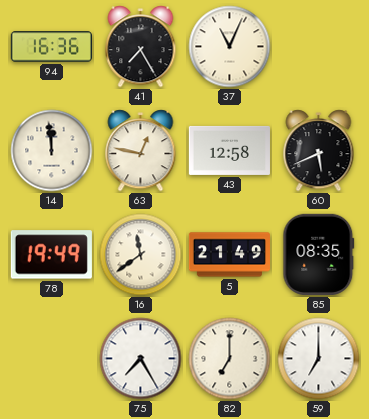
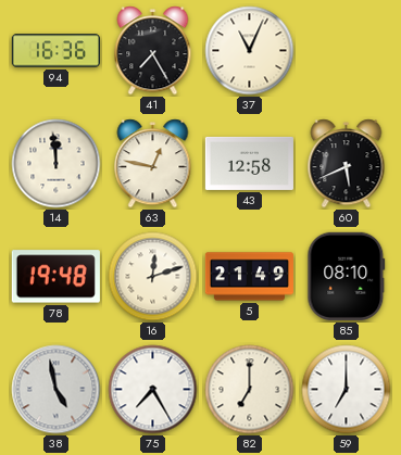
78: 19:49 -> 19:48
16: 11:39 -> 12:12
85: 08:35 -> 08:10
38: none -> 4:58
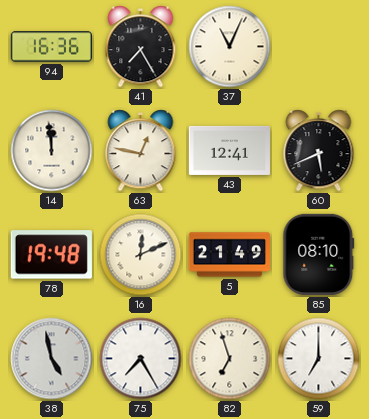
43: 12:58 -> 12:41
16: 12:12 -> 12:11
82: 7:00 -> 6:57
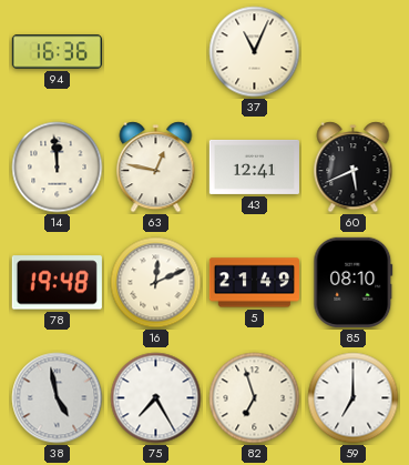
41: 7:25 -> none
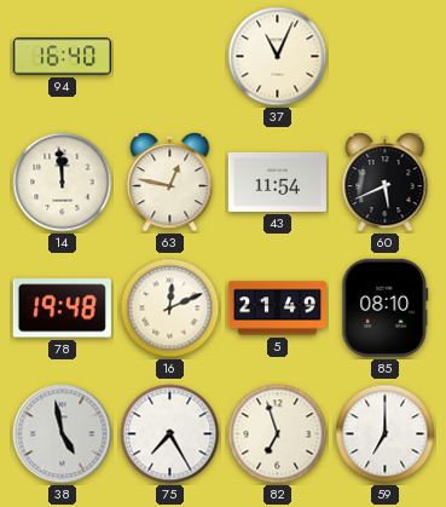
94: 16:36 -> 16:40
43: 12:41 -> 11:54
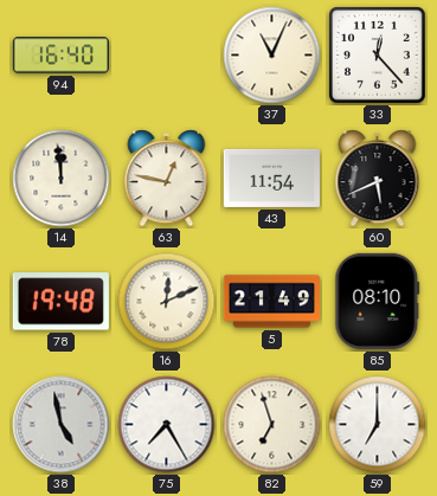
33: none -> 12:23
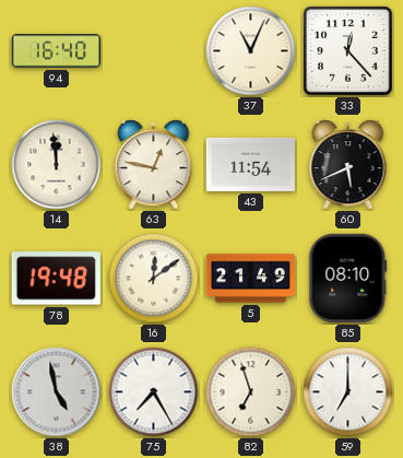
16: 12:11 -> 12:09
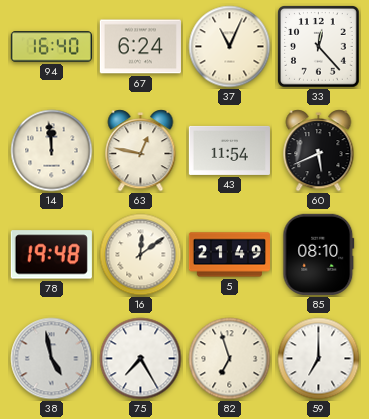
67: none -> 6:24
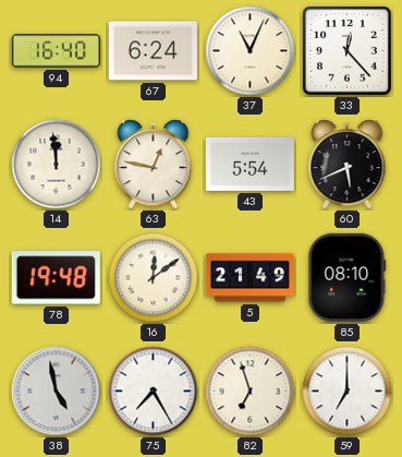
43: 11:54 -> 5:54
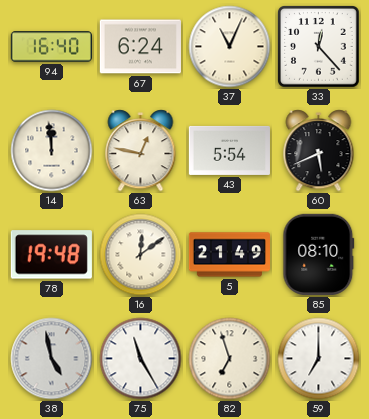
75: 7:25 -> 11:25
